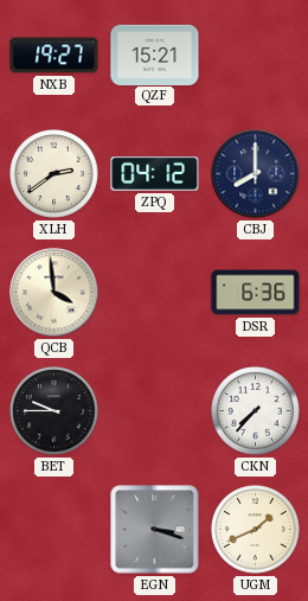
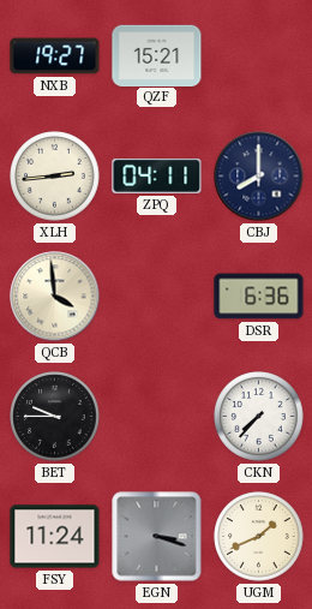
XLH: 2:39 -> 2:44
ZPQ: 04:12 -> 04:11
FSY: none -> 11:24
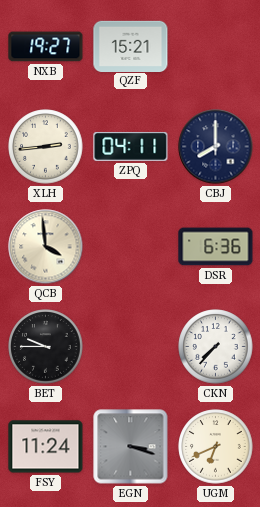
UGM: 1:41 -> 6:41
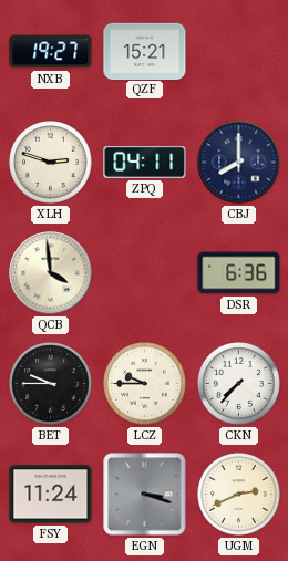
XLH: 2:44 -> 2:48
LCZ: none -> 9:45
UGM: 6:41 -> 2:41
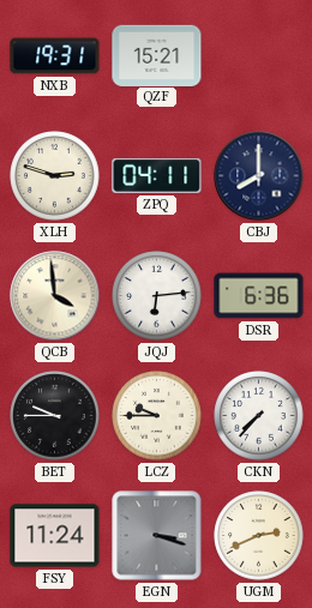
NXB: 19:27 -> 19:31
JQJ: none -> 6:14
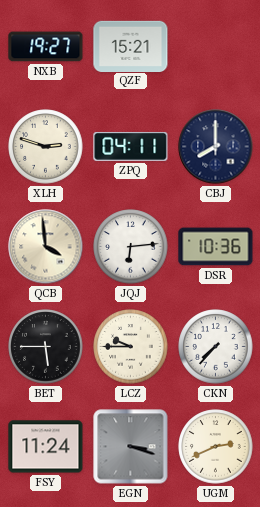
NXB: 19:31 -> 19:27
DSR: 6:36 -> 10:36
BET: 9:45 -> 5:45
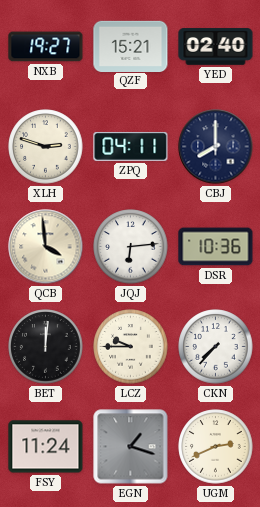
YED: none -> 02:40
BET: 5:45 -> 12:01
EGN: 3:18 -> 1:18
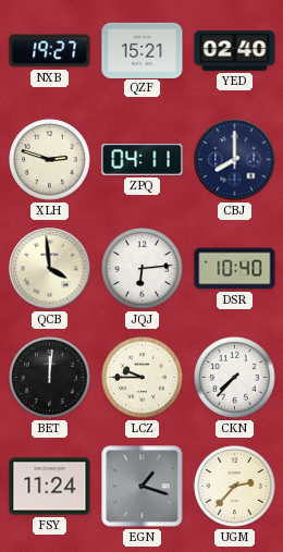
DSR: 10:36 -> 10:40
UGM: 2:41 -> 2:37
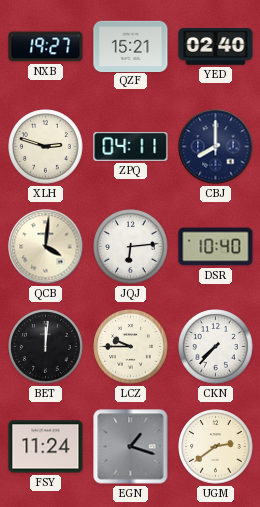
QCB: 3:59 -> 4:01
UGM: 2:37 -> 2:39
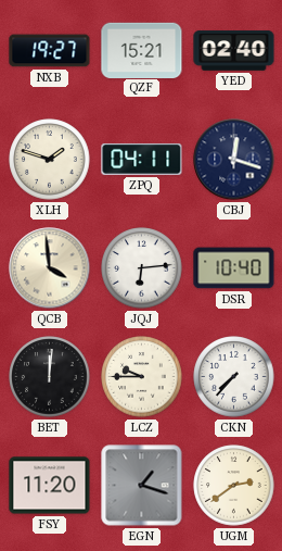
XLH: 2:48 -> 1:48
CBJ: 8:00 -> 12:18
QCB: 4:01 -> 3:59
FSY: 11:24 -> 11:20
